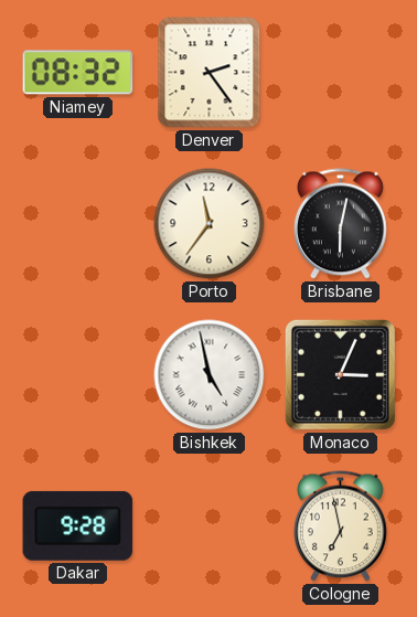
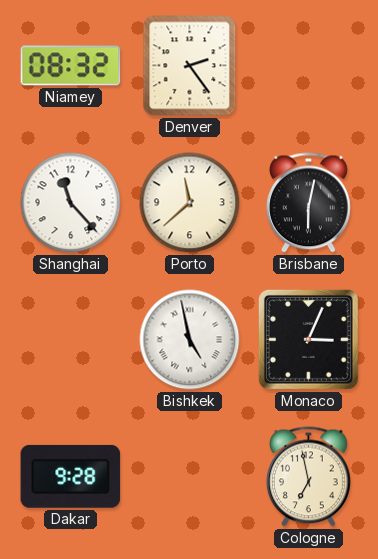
Shanghai: none -> 11:23
Porto: 11:36 -> 11:38
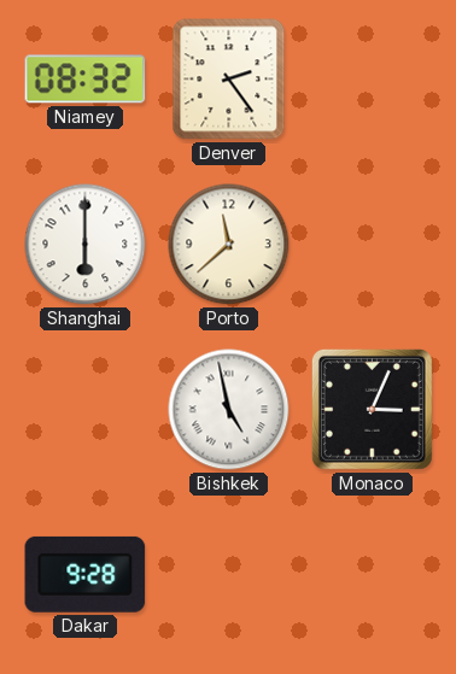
Shanghai: 11:23 -> 6:00
Brisbane: 6:02 -> none
Cologne: 6:58 -> none
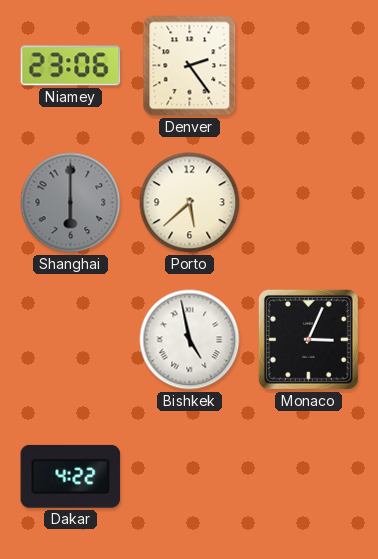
Niamey: 08:32 -> 23:06
Shanghai dial: white -> grey
Porto: 11:38 -> 5:38
Dakar: 9:28 -> 4:22
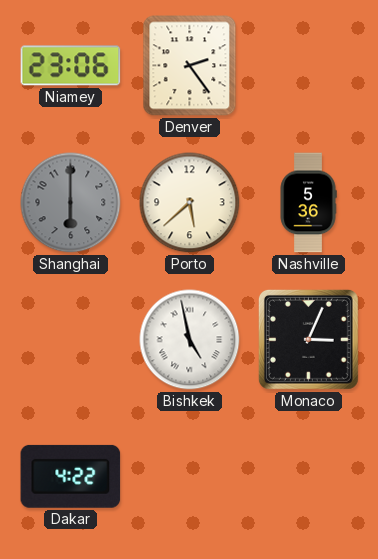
Nashville: none -> 5:36
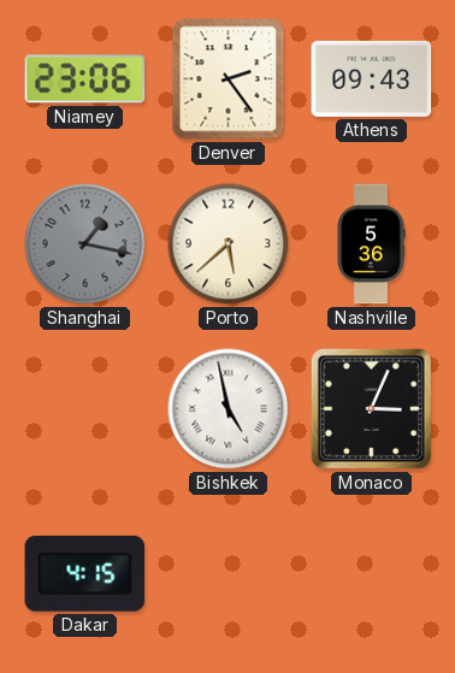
Athens: none -> 09:43
Shanghai: 6:00 -> 1:17
Dakar: 4:22 -> 4:15
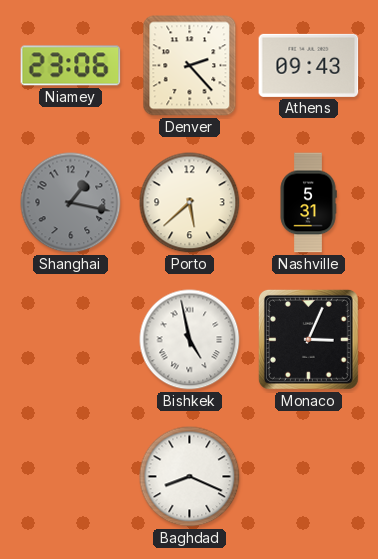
Denver: 2:24 -> 2:23
Nashville: 5:36 -> 5:31
Dakar: 4:15 -> none
Baghdad: none -> 8:19
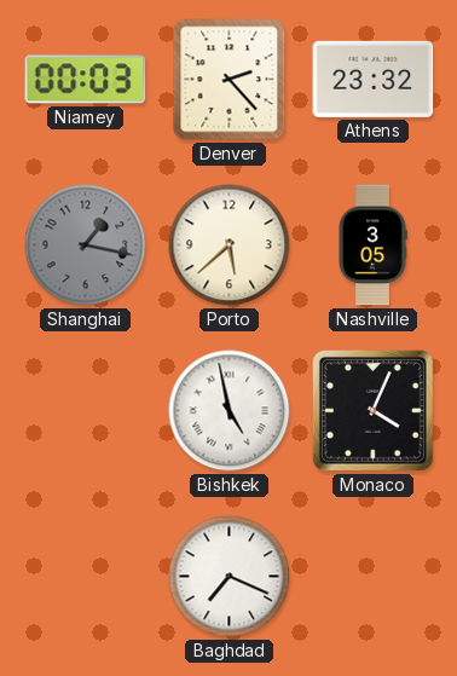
Niamey: 23:06 -> 00:03
Athens: 09:43 -> 23:32
Nashville: 5:31 -> 3:05
Monaco: 3:04 -> 4:04
Baghdad: 8:19 -> 7:19
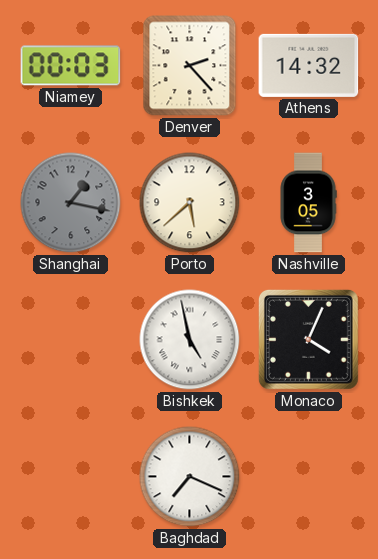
Athens: 23:32 -> 14:32
